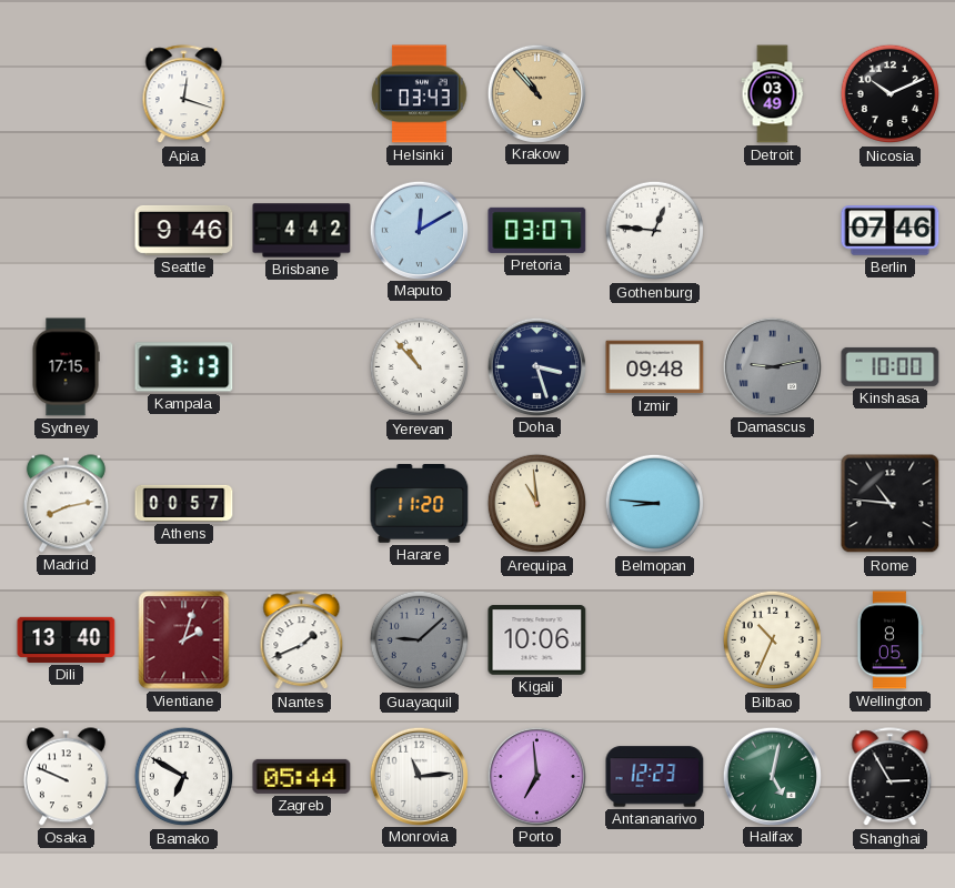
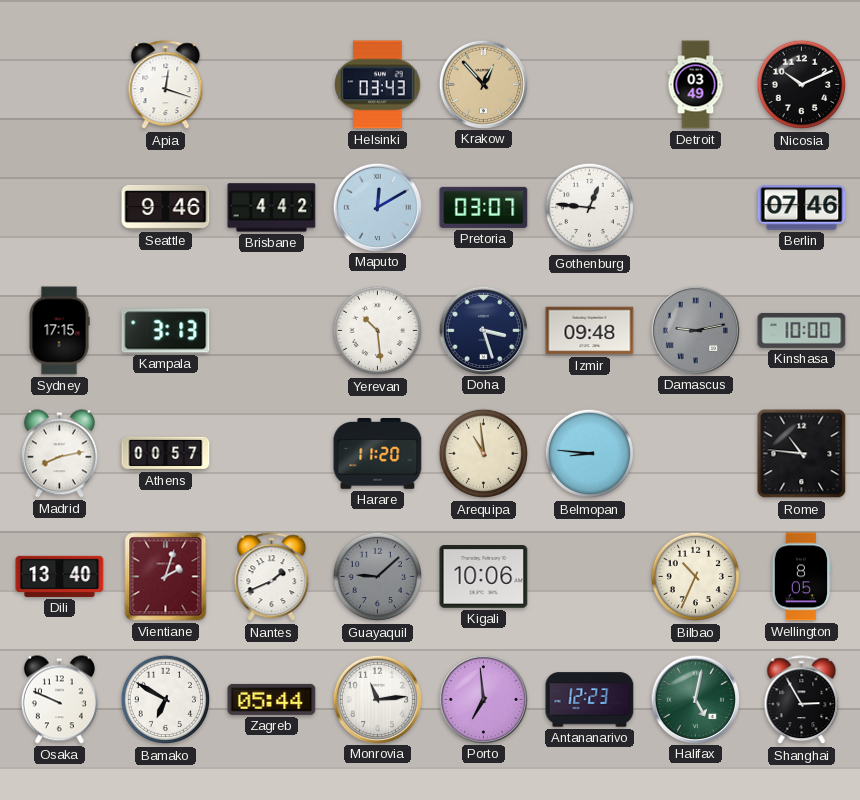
Krakow: 10:53 -> 12:53
Yerevan: 10:53 -> 10:29
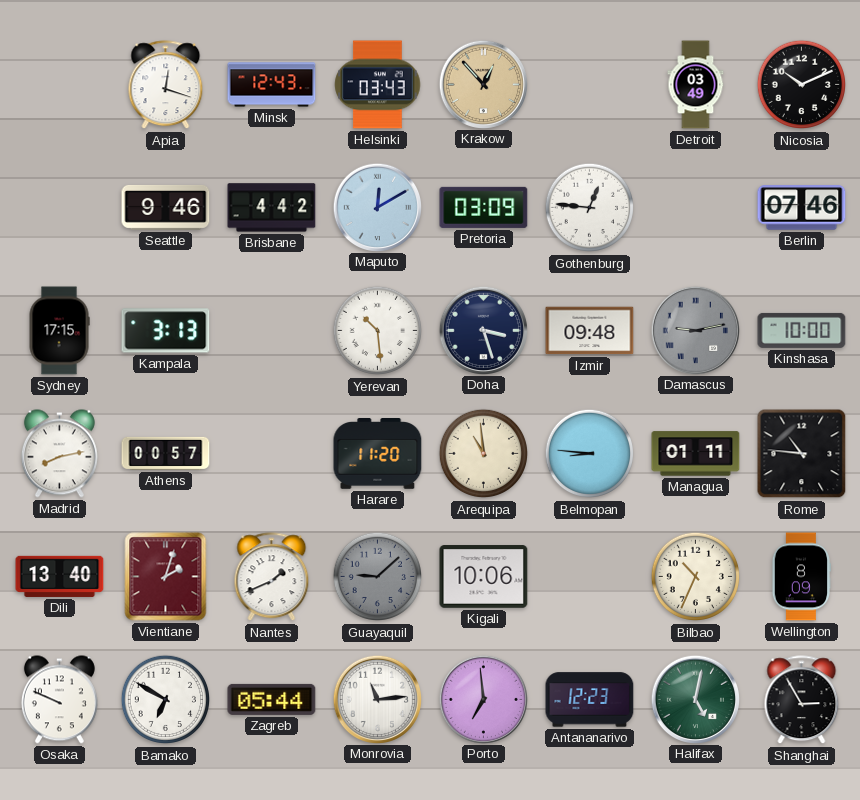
Minsk: none -> 12:43
Pretoria: 03:07 -> 03:09
Managua: none -> 01:11
Wellington: 8:05 -> 8:09
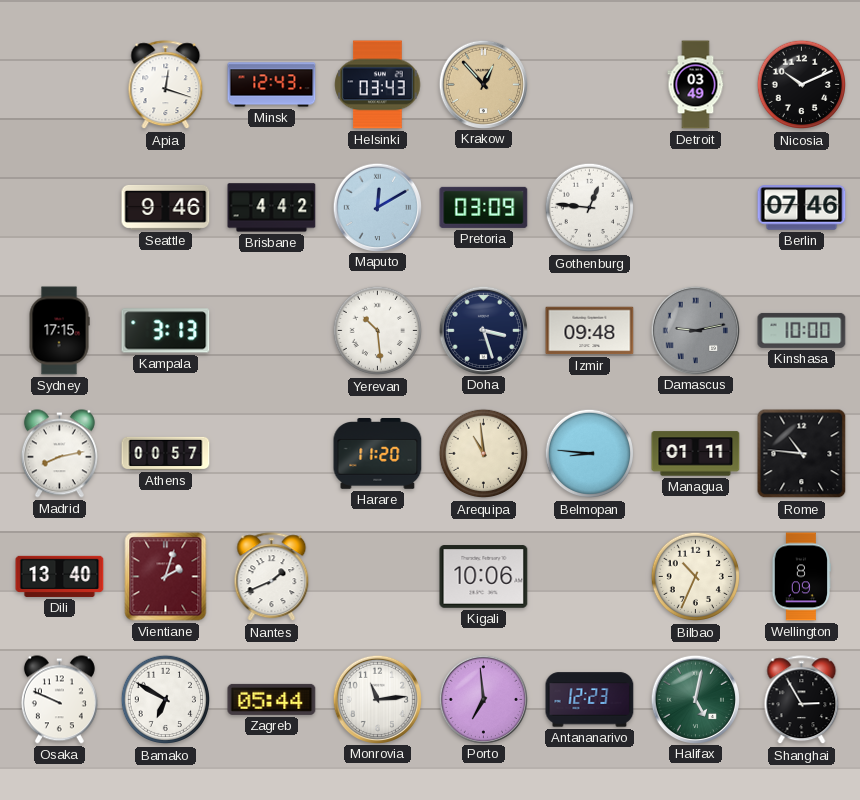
Guayaquil: 9:08 -> none
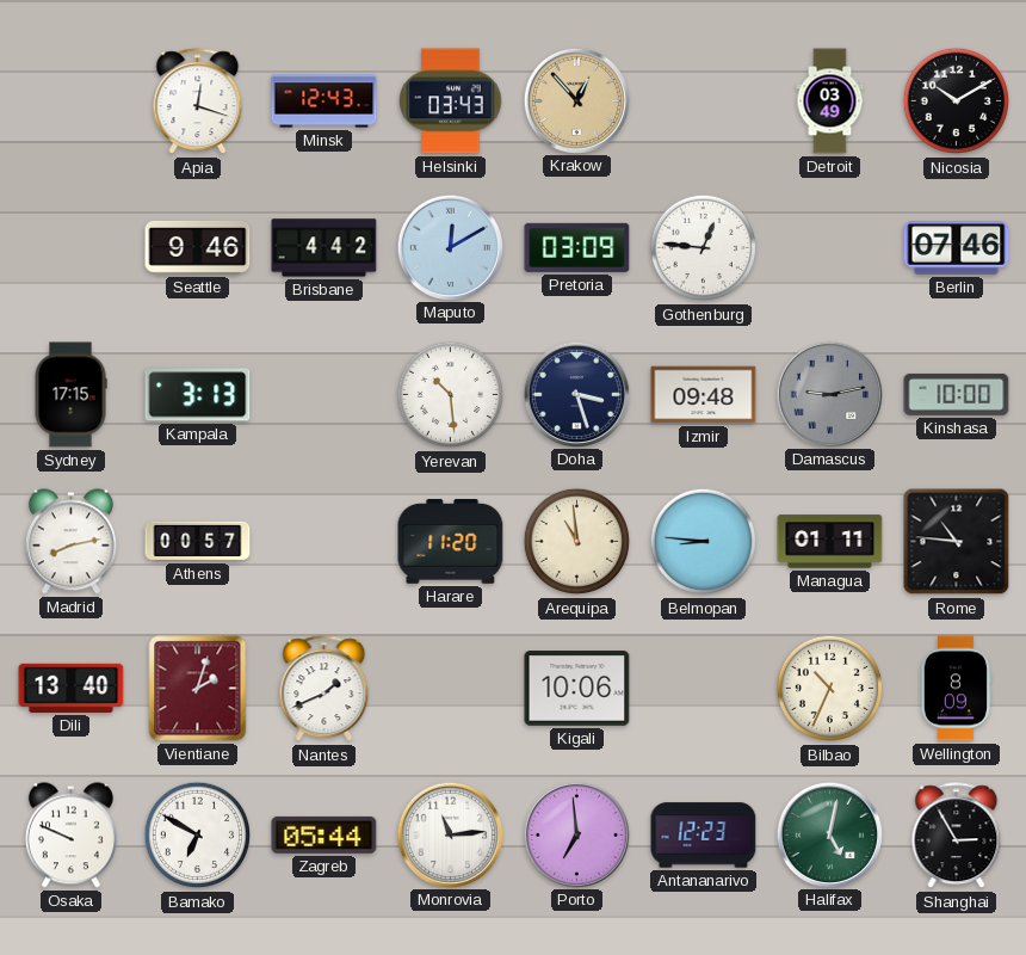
Nicosia: 10:11 -> 10:10
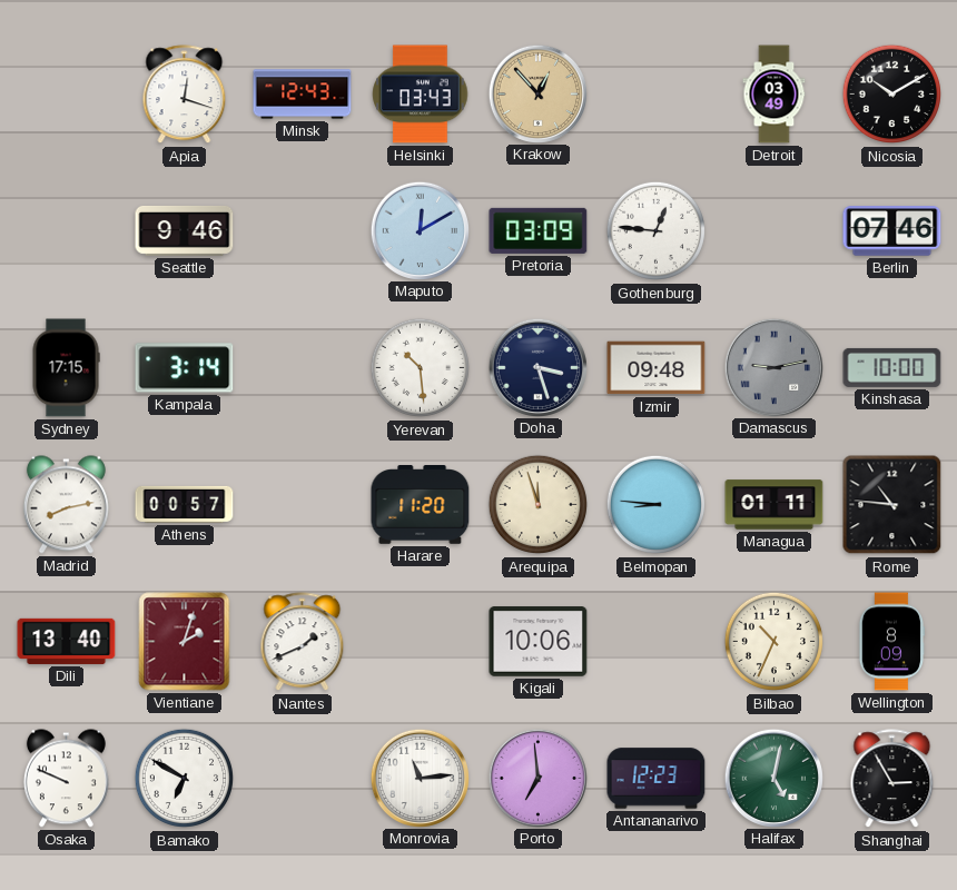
Brisbane: 4:42 -> none
Kampala: 3:13 -> 3:14
Arequipa: 10:59 -> 11:57
Zagreb: 05:44 -> none
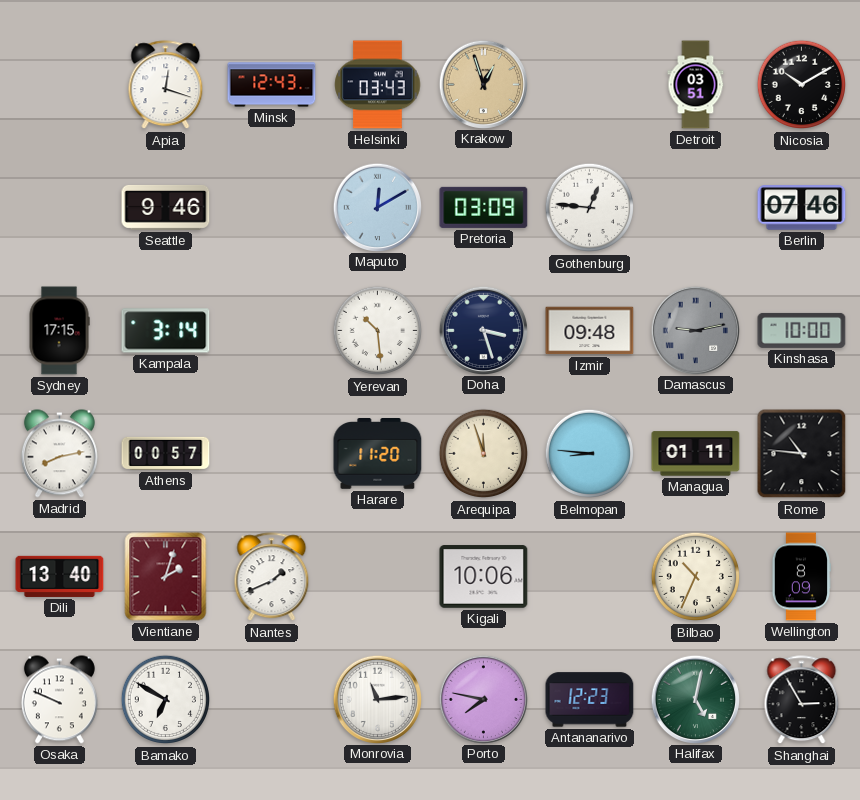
Krakow: 12:53 -> 12:57
Detroit: 03:49 -> 03:51
Porto: 6:59 -> 7:47
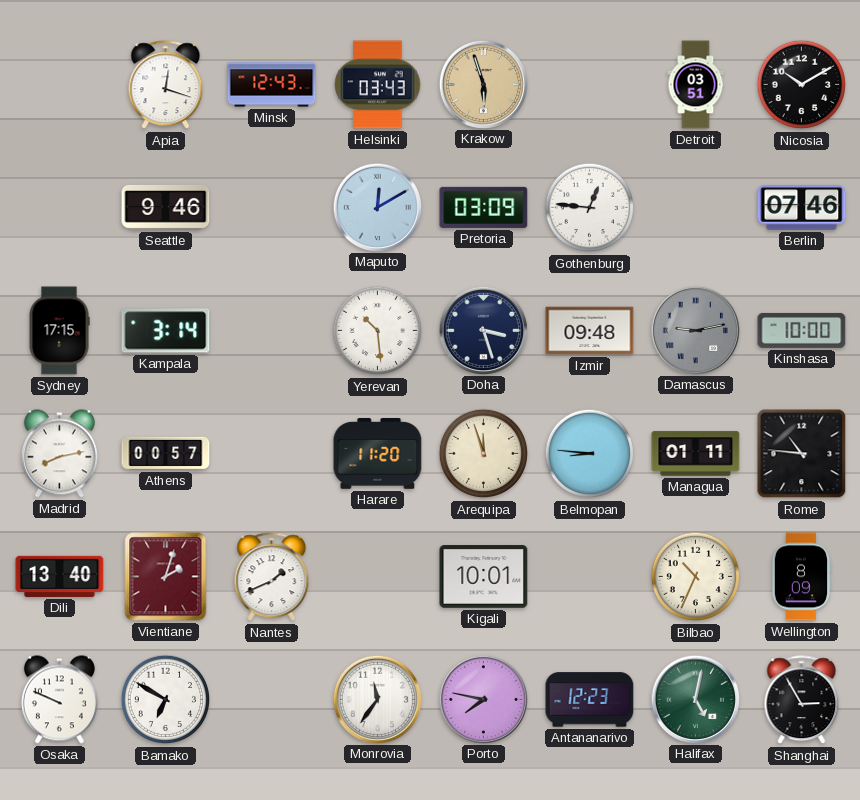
Krakow: 12:57 -> 5:57
Kigali: 10:06 -> 10:01
Monrovia: 11:14 -> 11:36
